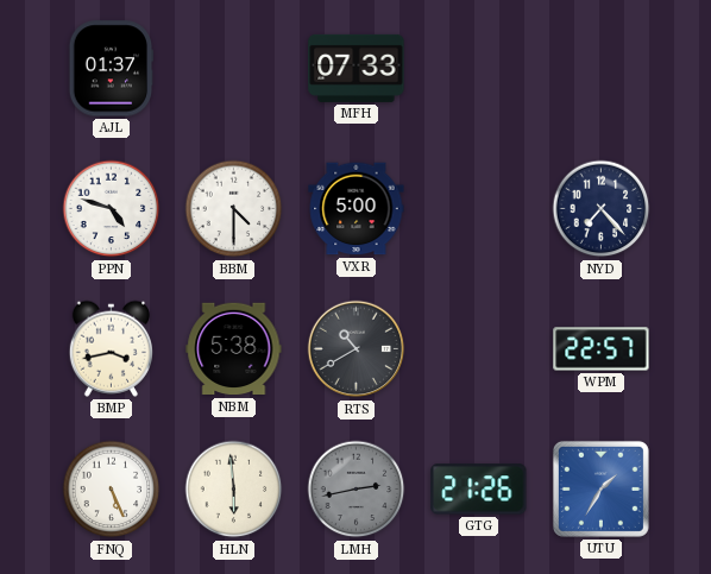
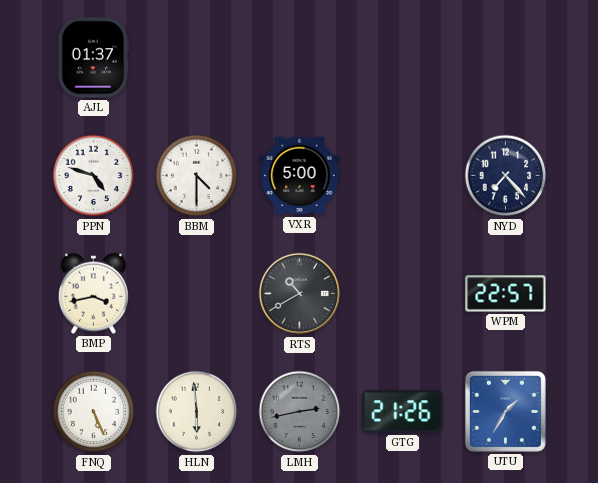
MFH: 07:33 -> none
NBM: 5:38 -> none
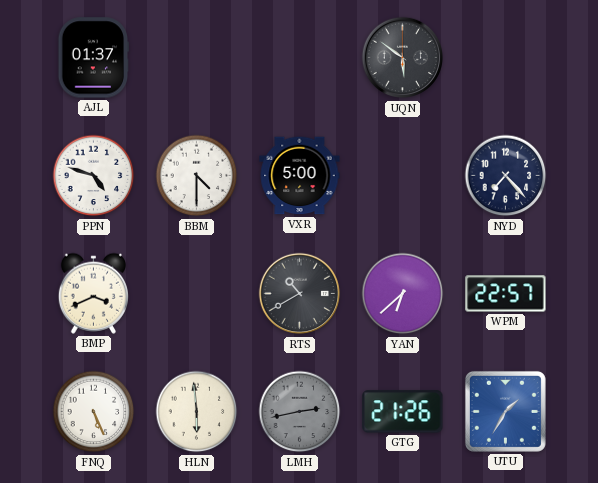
UQN: none -> 5:51
BMP: 3:43 -> 3:41
YAN: none -> 6:38
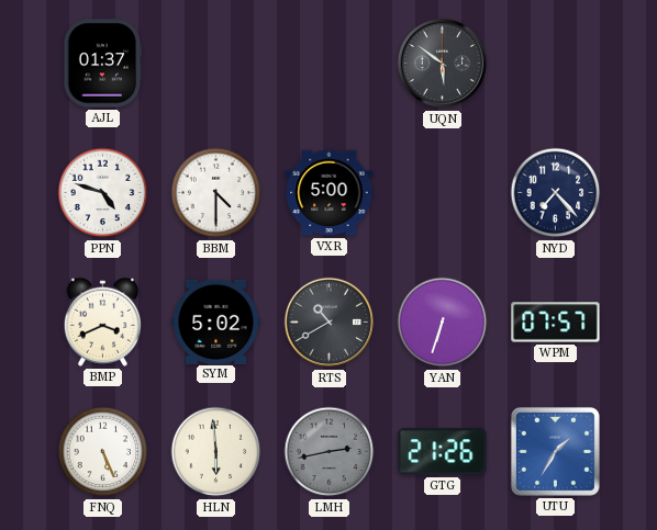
SYM: none -> 5:02
YAN: 6:38 -> 6:33
WPM: 22:57 -> 07:57
